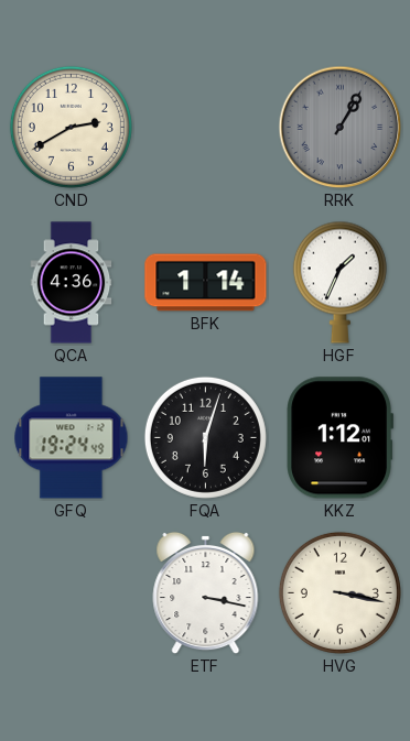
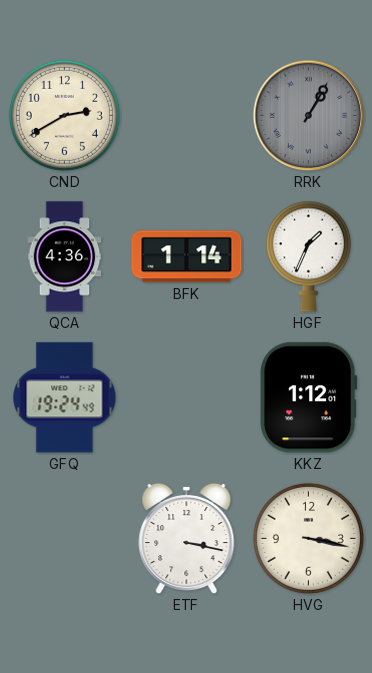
FQA: 6:03 -> none
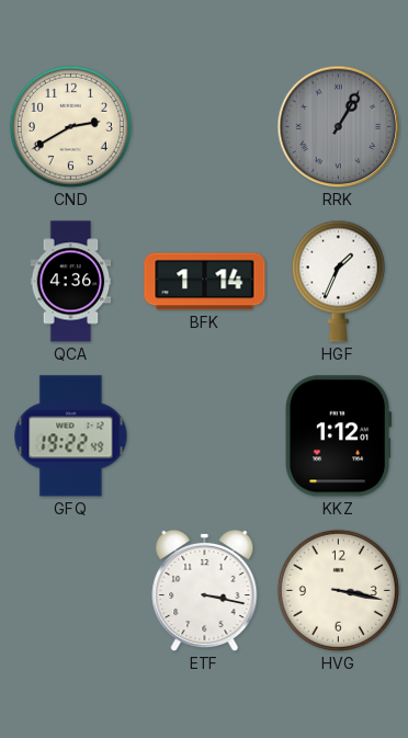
GFQ: 19:24 -> 19:22
